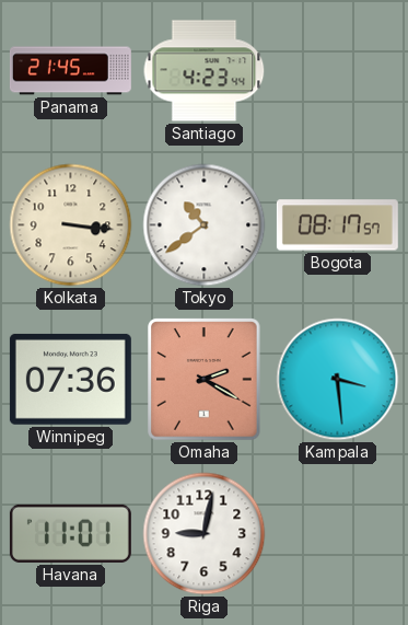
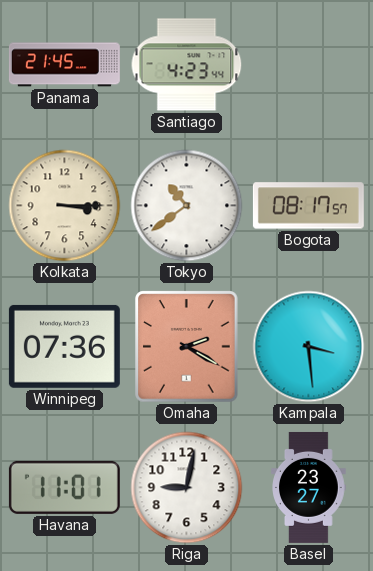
Kolkata: 3:16 -> 3:15
Basel: none -> 23:27
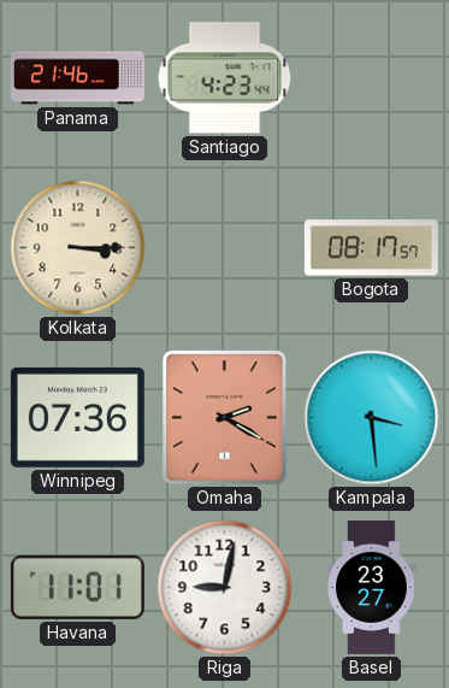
Panama: 21:45 -> 21:46
Tokyo: 10:39 -> none
